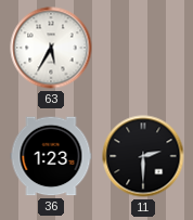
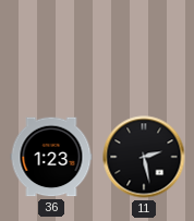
63: 5:35 -> none
11: 2:30 -> 2:28
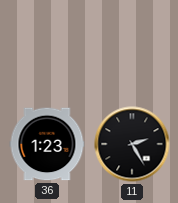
11: 2:28 -> 2:25
